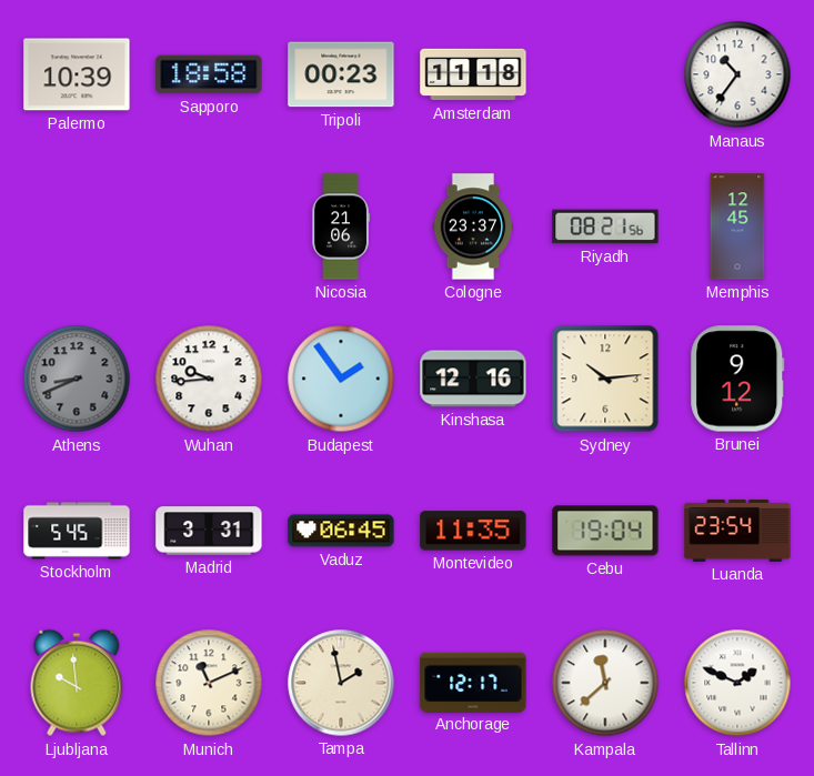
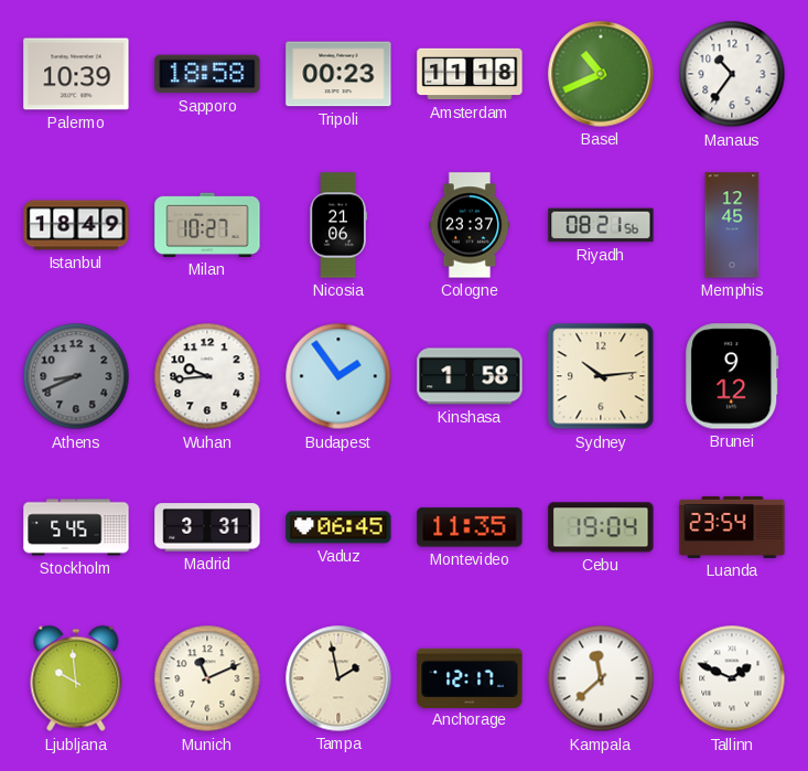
Basel: none -> 10:41
Istanbul: none -> 18:49
Milan: none -> 10:27
Kinshasa: 12:16 -> 1:58
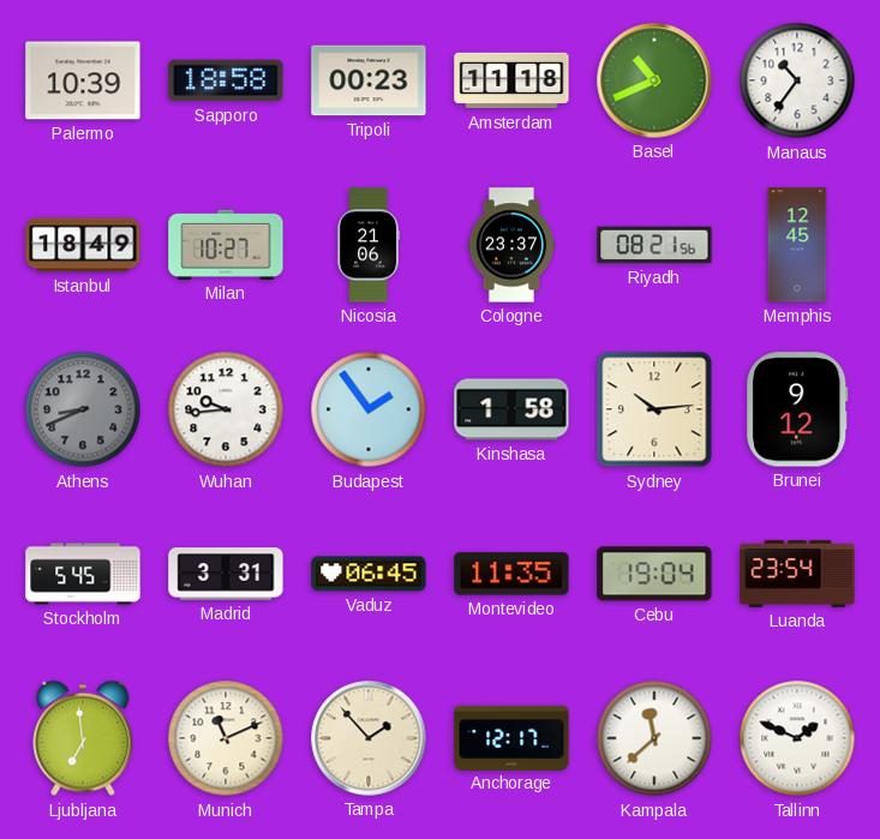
Ljubljana: 9:59 -> 6:59
Tampa: 1:58 -> 1:53
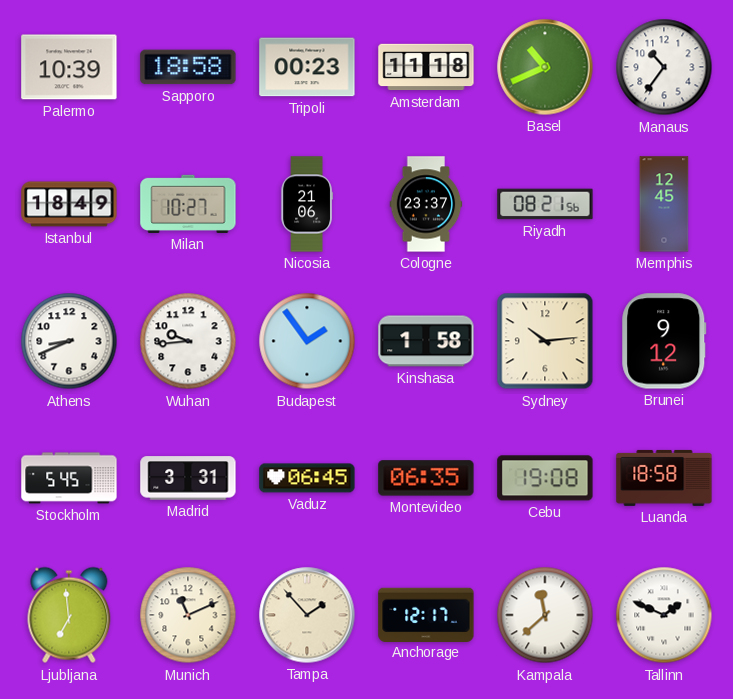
Athens dial: grey -> white
Montevideo: 11:35 -> 06:35
Cebu: 19:04 -> 19:08
Luanda: 23:54 -> 18:58
